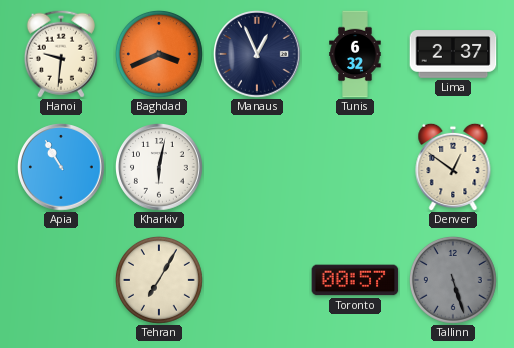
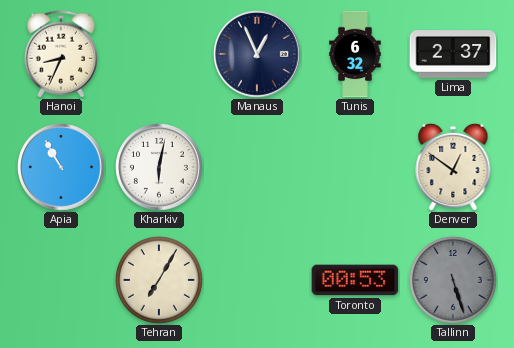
Hanoi: 9:31 -> 8:34
Baghdad: 3:41 -> none
Toronto: 00:57 -> 00:53
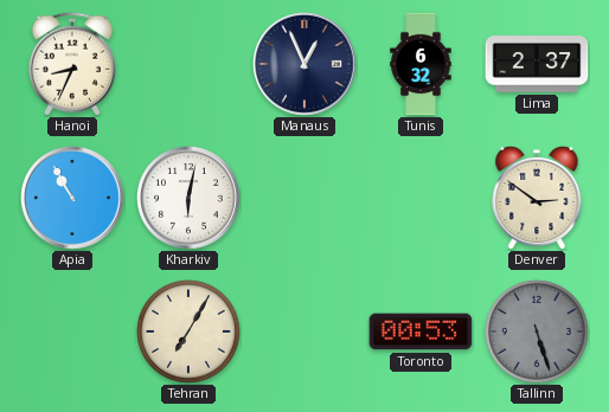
Denver: 12:51 -> 2:51
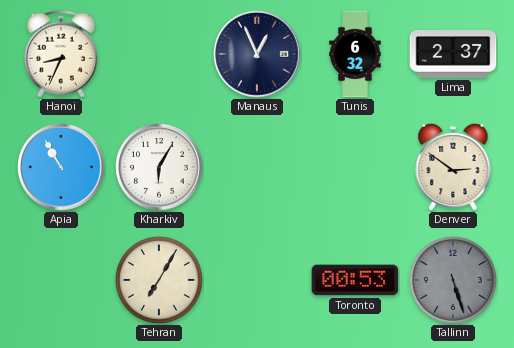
Kharkiv: 6:02 -> 6:05
